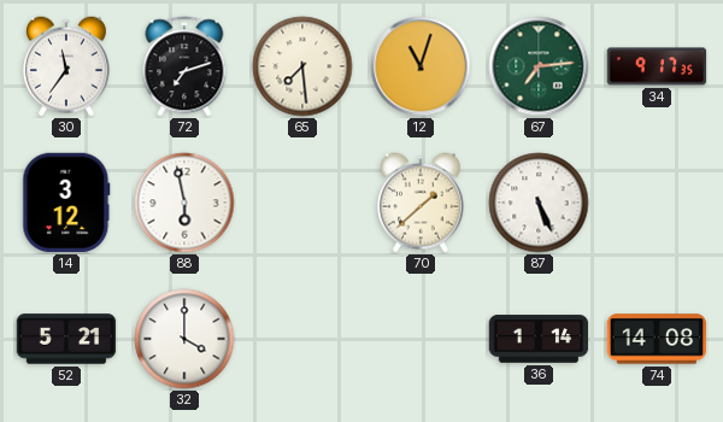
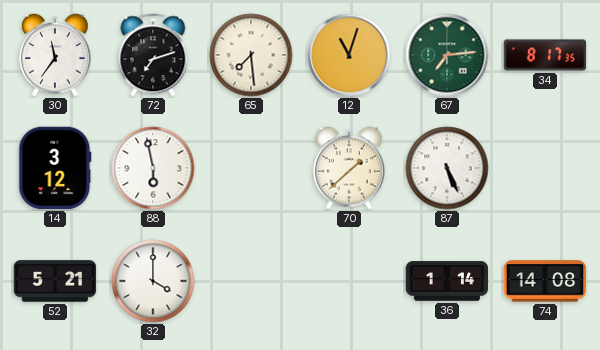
34: 9:17 -> 8:17
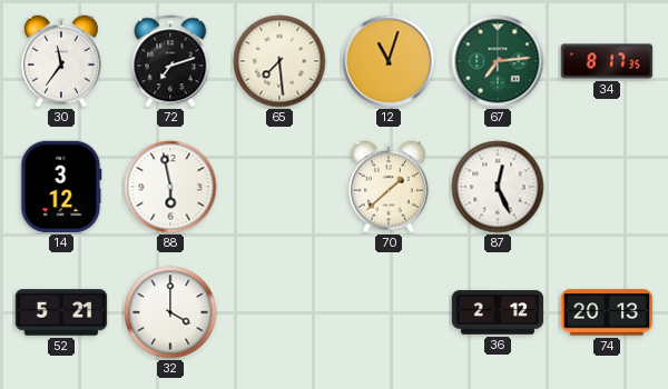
87: 5:26 -> 12:26
36: 1:14 -> 2:12
74: 14:08 -> 20:13
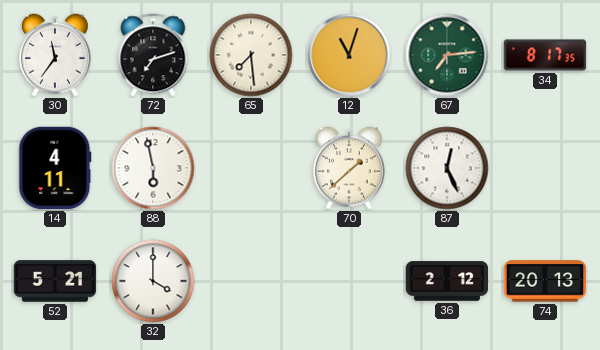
14: 3:12 -> 4:11
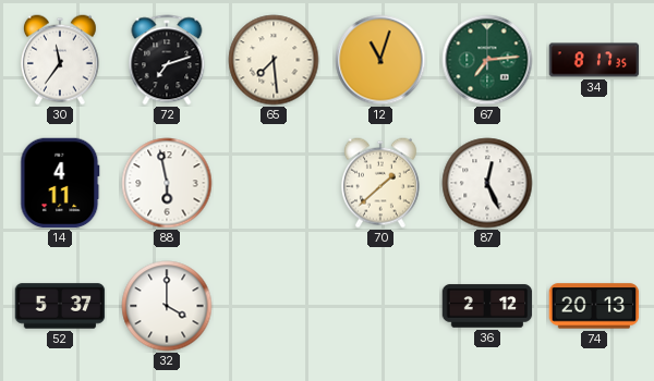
52: 5:21 -> 5:37
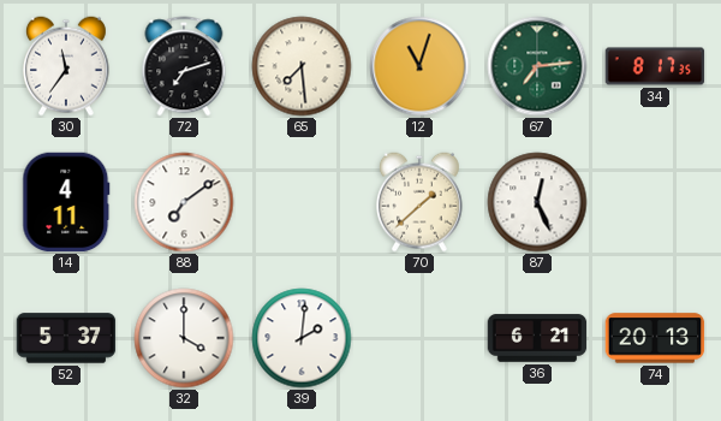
88: 5:58 -> 7:09
39: none -> 2:01
36: 2:12 -> 6:21
